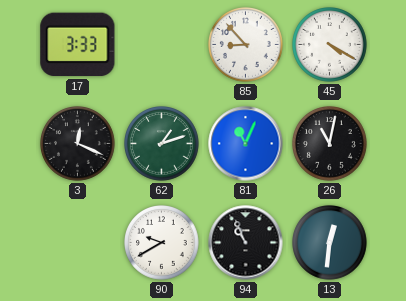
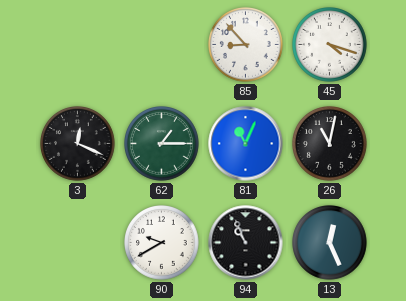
17: 3:33 -> none
45: 4:20 -> 4:18
62: 1:12 -> 1:15
13: 12:31 -> 12:26
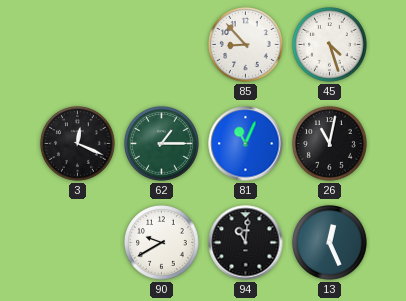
45: 4:18 -> 4:27
94: 10:56 -> 11:01
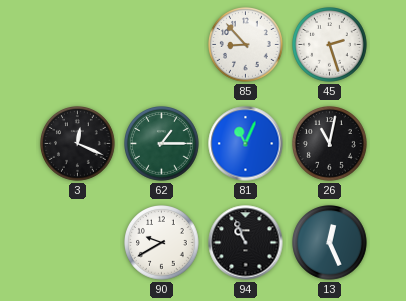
45: 4:27 -> 2:27
94: 11:01 -> 10:56
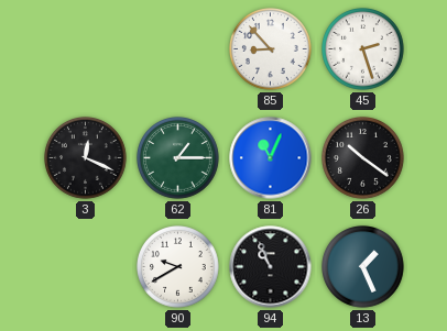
26: 11:02 -> 10:21
13: 12:26 -> 1:26
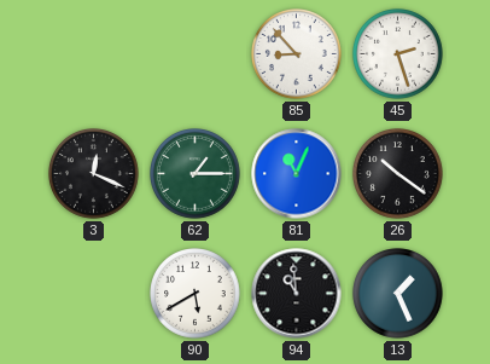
90: 9:40 -> 5:40
94: 10:56 -> 10:59
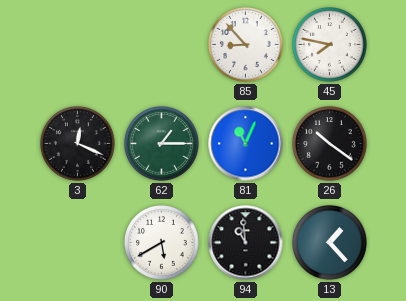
45: 2:27 -> 7:47
13: 1:26 -> 1:23
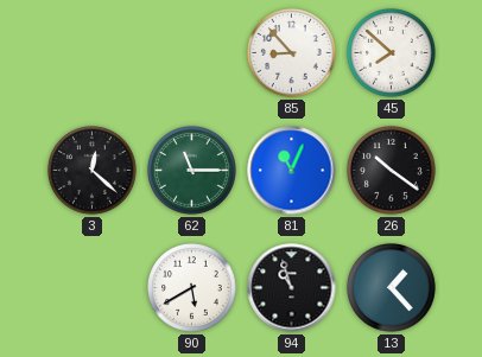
45: 7:47 -> 7:52
3: 12:19 -> 12:22
62: 1:15 -> 11:15
94: 10:59 -> 10:57
